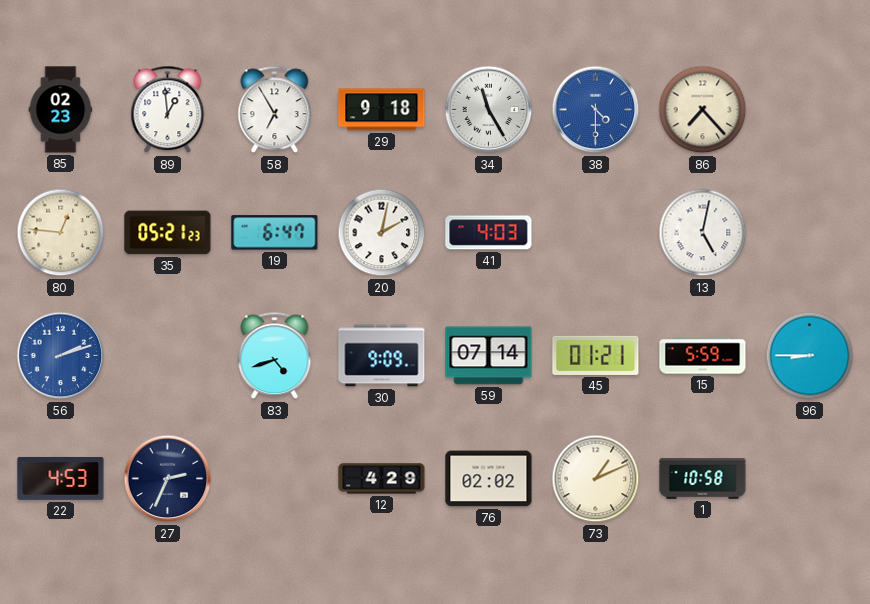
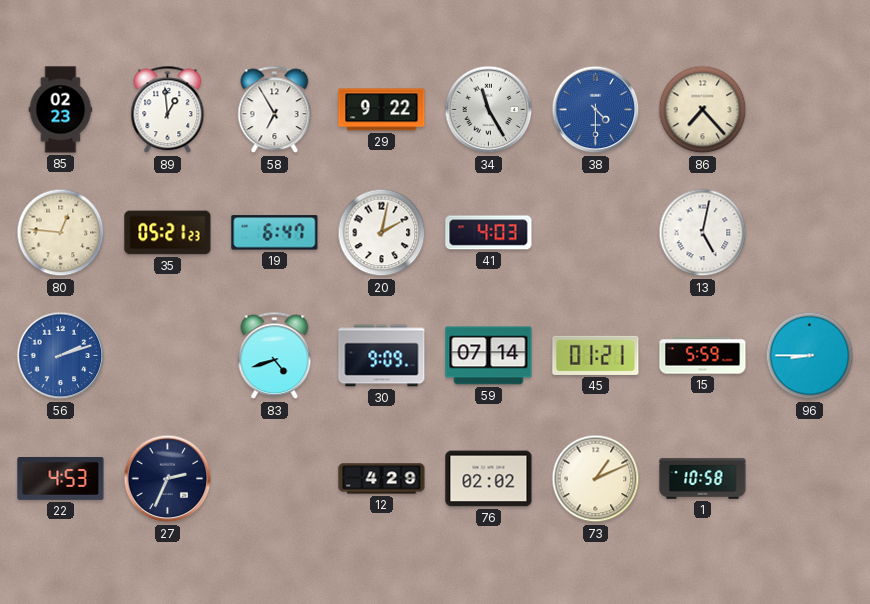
29: 9:18 -> 9:22
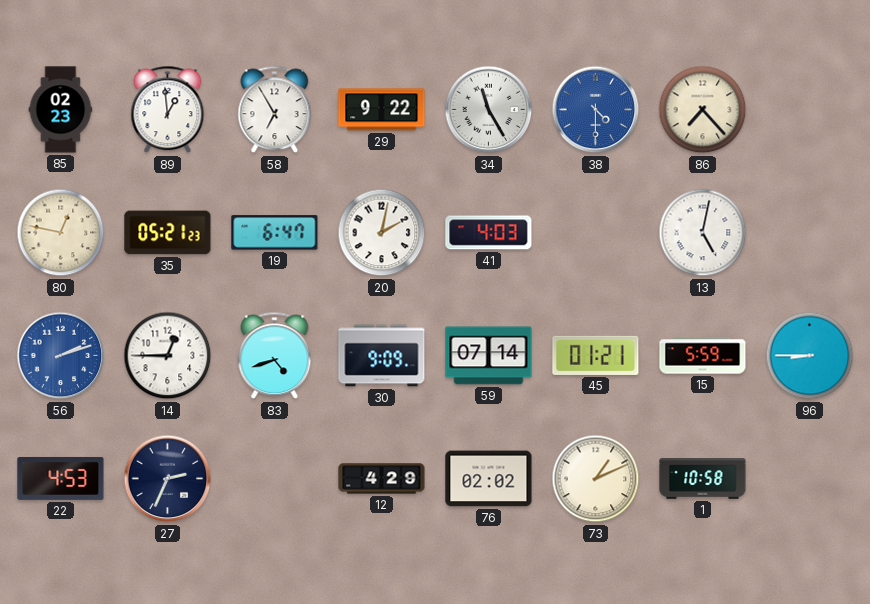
80: 12:46 -> 12:47
14: none -> 12:45
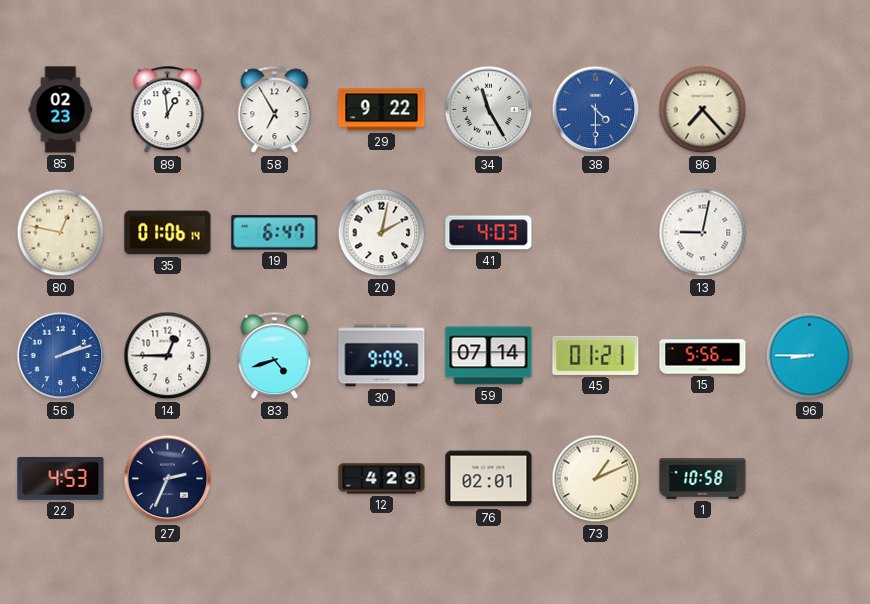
35: 05:21 -> 01:06
13: 5:02 -> 9:02
15: 5:59 -> 5:56
76: 02:02 -> 02:01
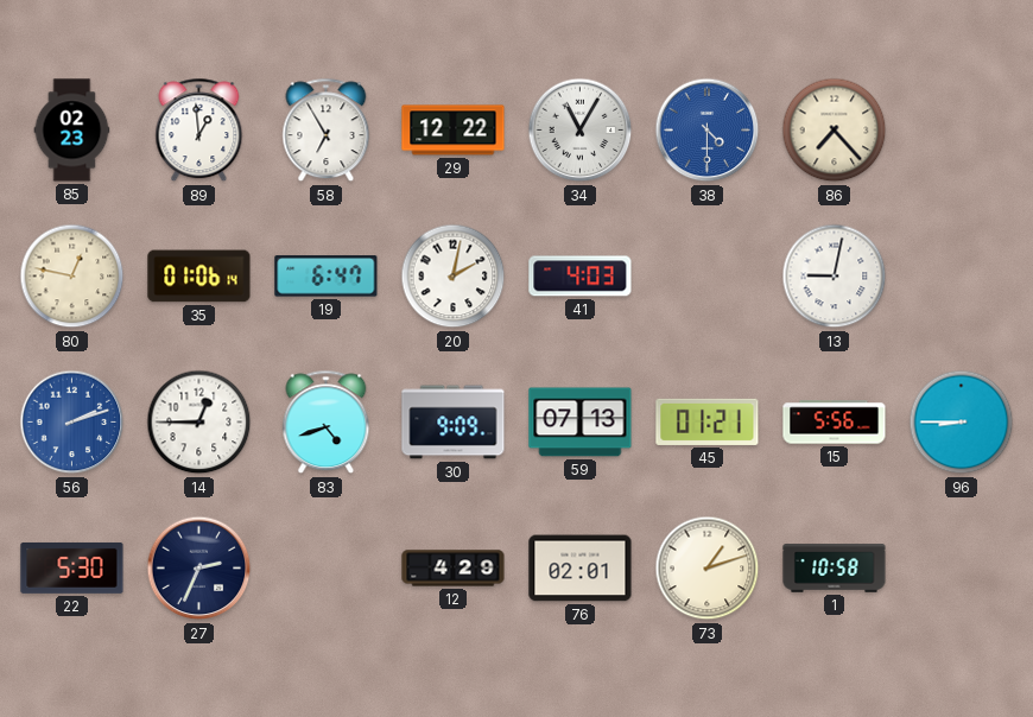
29: 9:22 -> 12:22
34: 11:25 -> 11:05
59: 07:14 -> 07:13
22: 4:53 -> 5:30
73: 1:11 -> 1:12
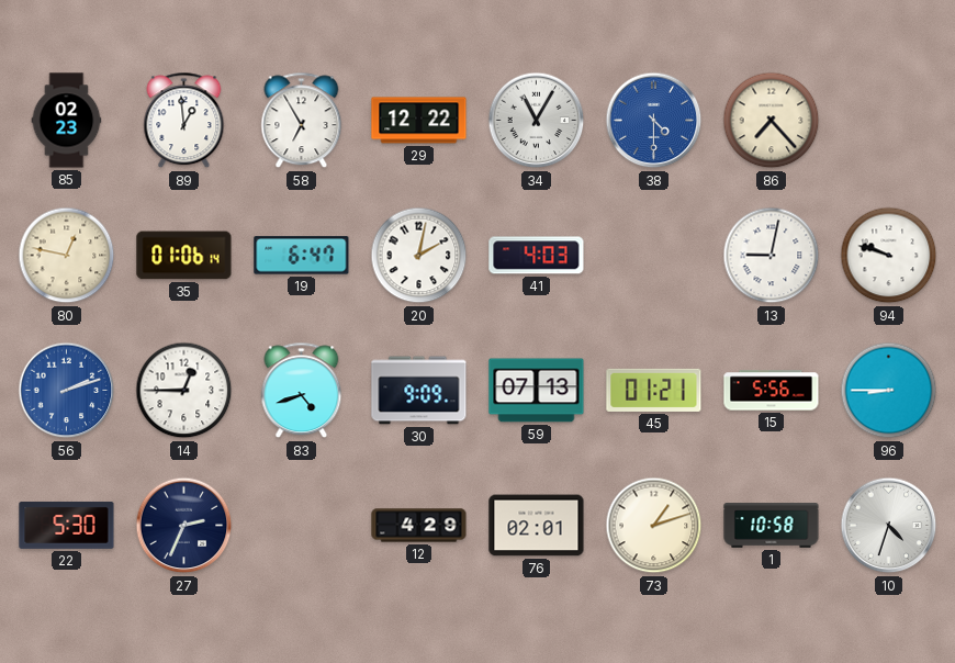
94: none -> 9:48
10: none -> 4:33
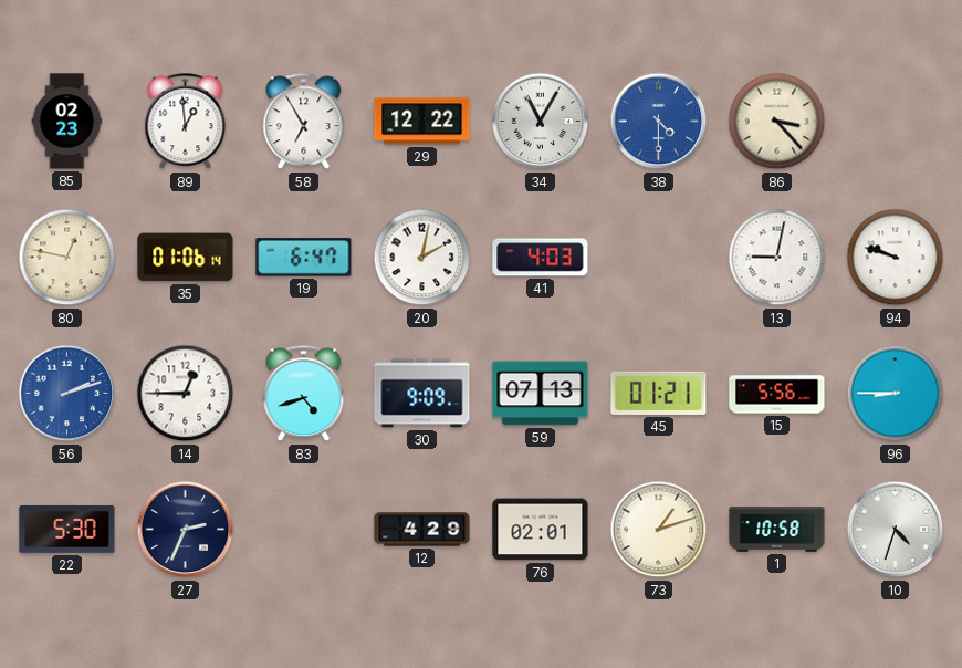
86: 7:23 -> 3:23
